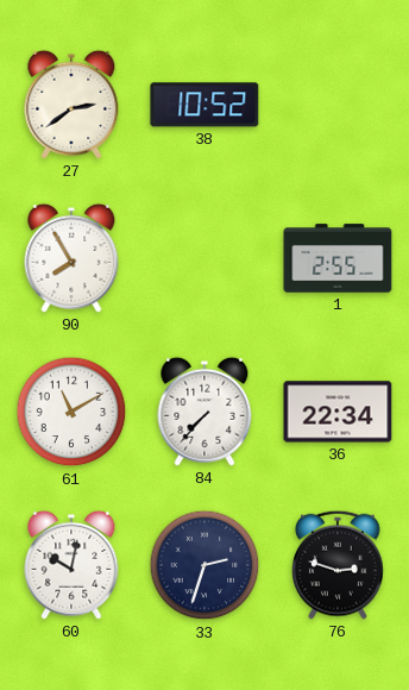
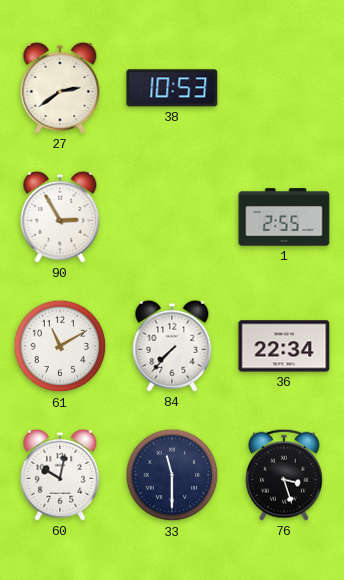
38: 10:52 -> 10:53
90: 7:55 -> 2:55
33: 2:33 -> 11:30
76: 2:48 -> 3:27
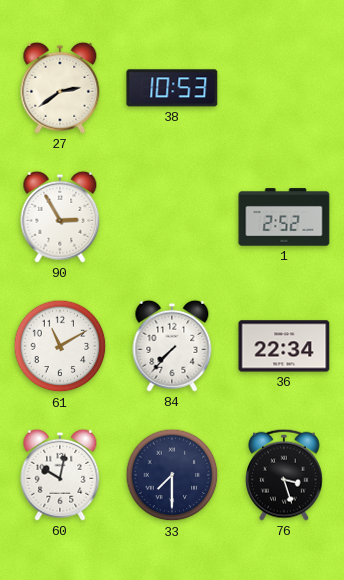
1: 2:55 -> 2:52
33: 11:30 -> 7:30
